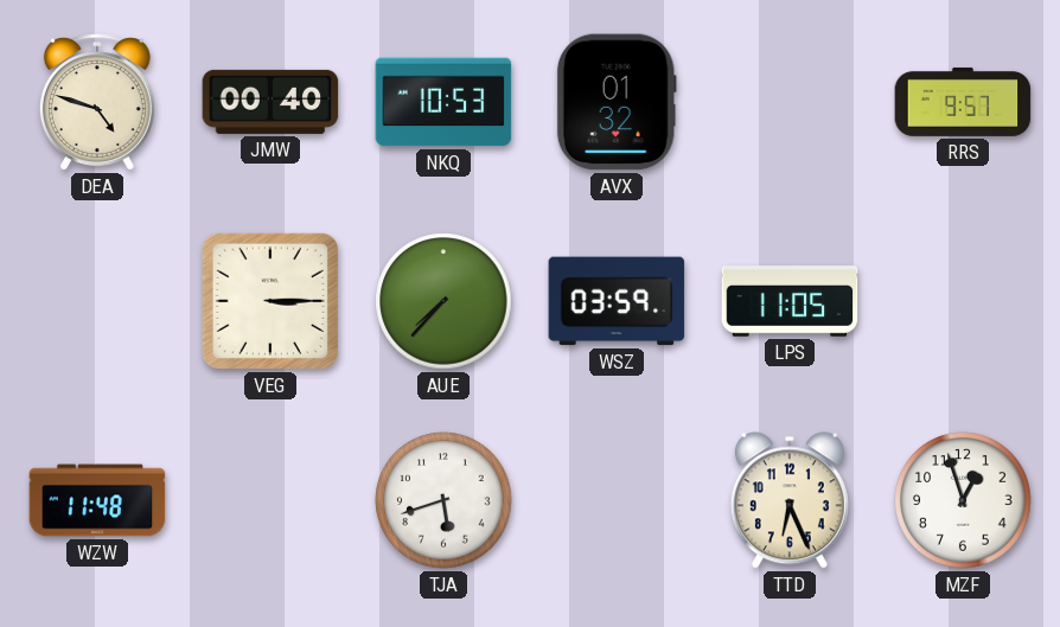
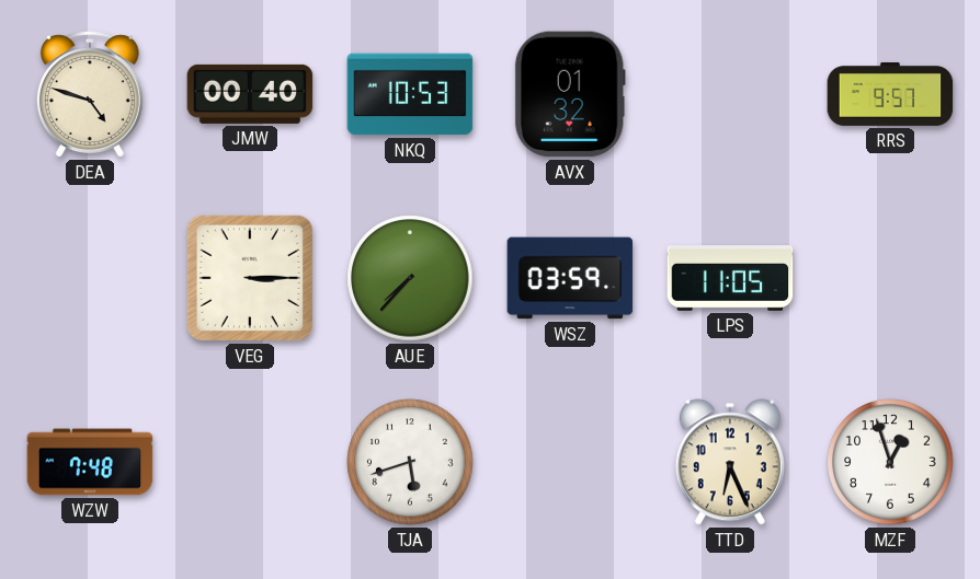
WZW: 11:48 -> 7:48
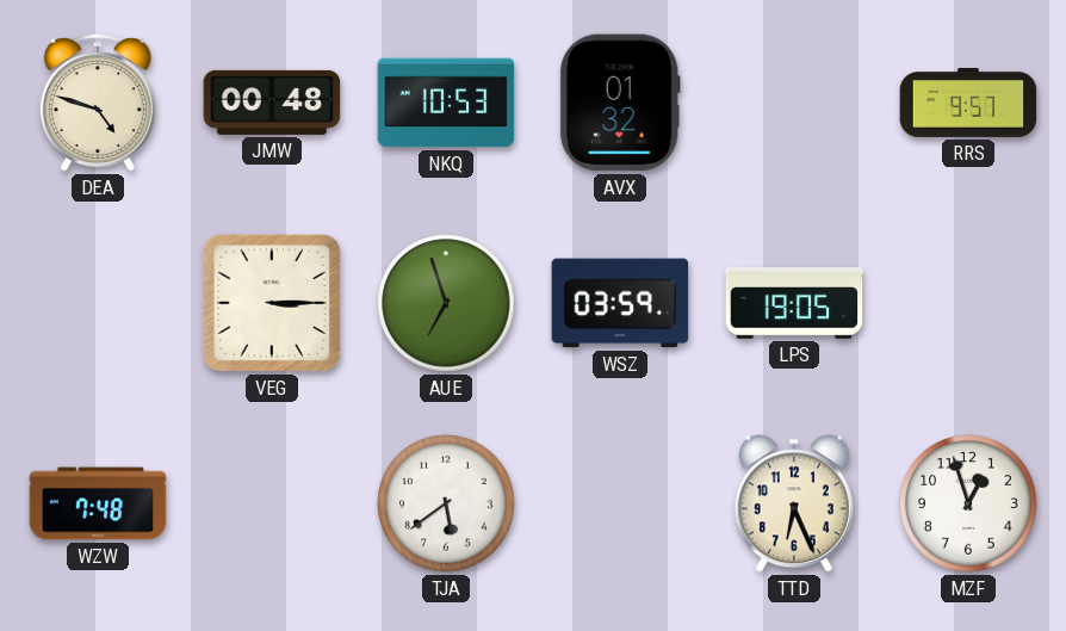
JMW: 00:40 -> 00:48
AUE: 7:37 -> 6:57
LPS: 11:05 -> 19:05
TJA: 5:42 -> 5:39
